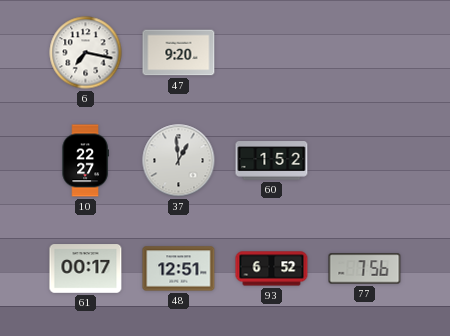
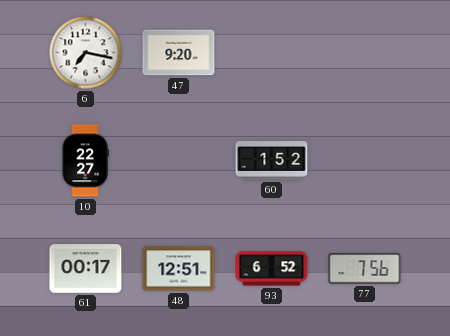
37: 12:59 -> none
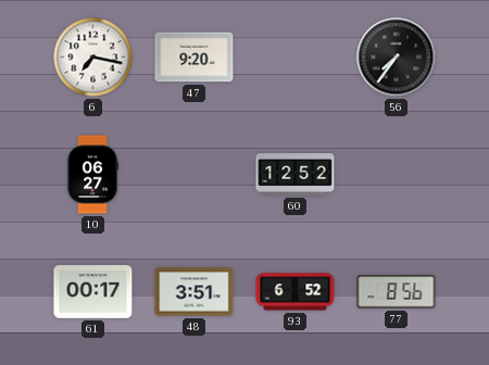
56: none -> 7:36
10: 22:27 -> 06:27
60: 1:52 -> 12:52
48: 12:51 -> 3:51
77: 7:56 -> 8:56
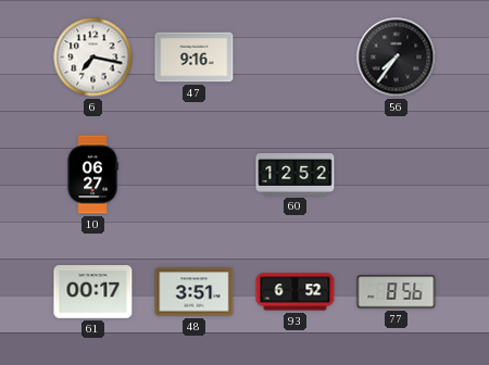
47: 9:20 -> 9:16
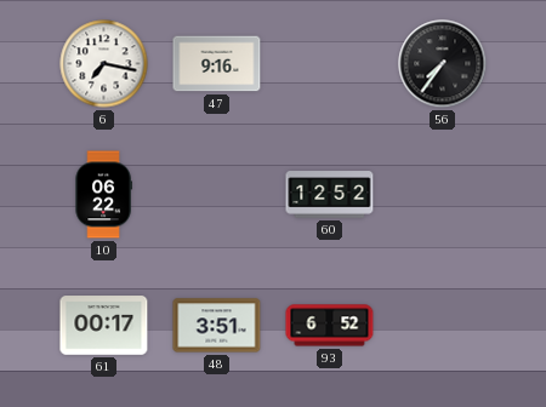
10: 06:27 -> 06:22
77: 8:56 -> none
